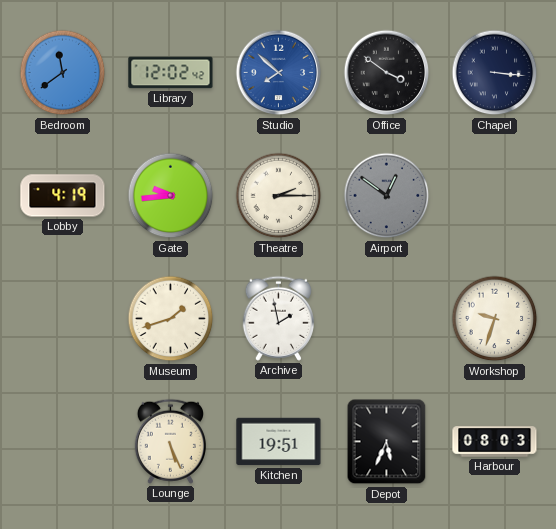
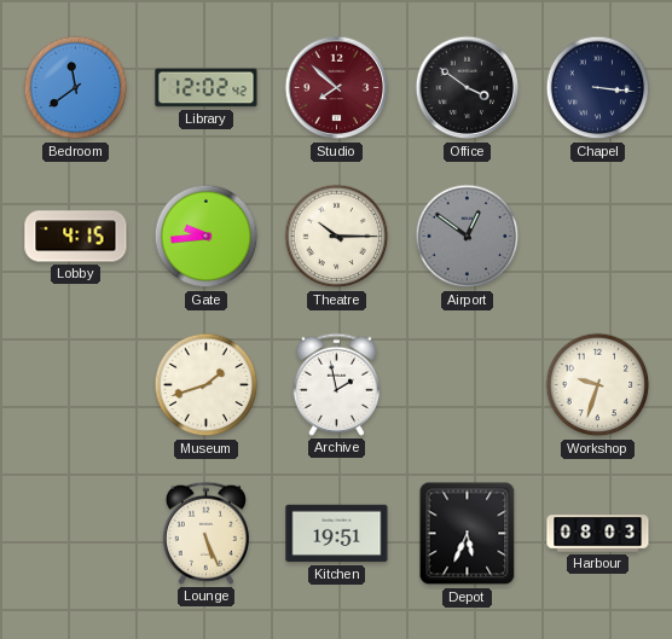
Studio dial: blue -> burgundy
Lobby: 4:19 -> 4:15
Theatre: 2:15 -> 10:15
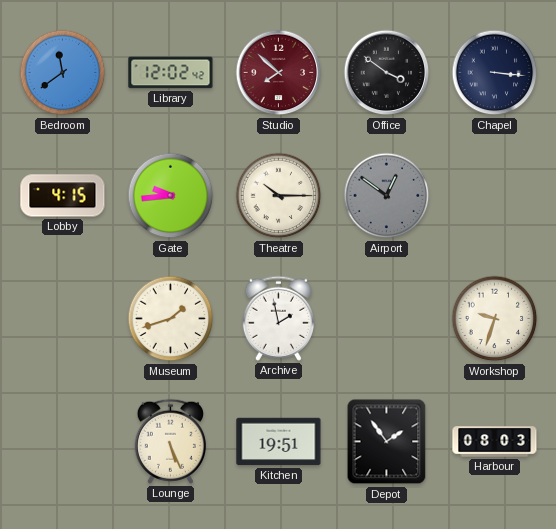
Depot: 5:34 -> 1:54
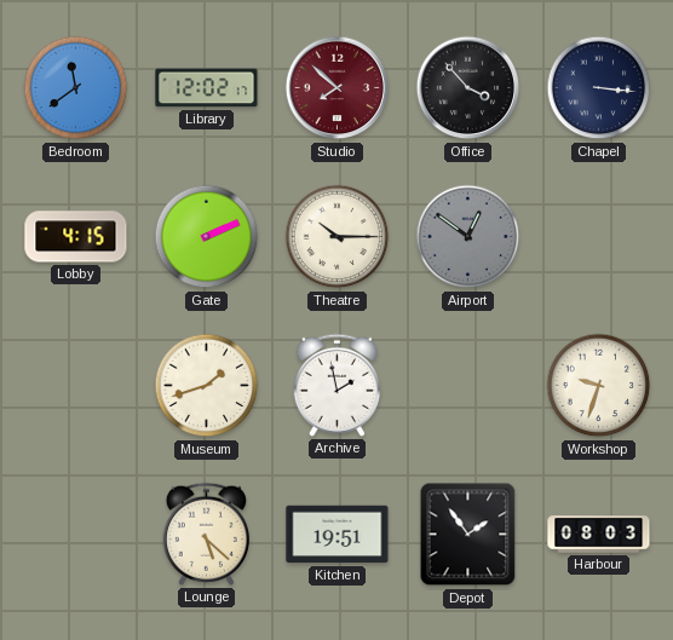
Library: 12:02:42 -> 12:02:17
Office: 3:51 -> 3:53
Gate: 9:44 -> 2:11
Lounge: 5:26 -> 5:22
